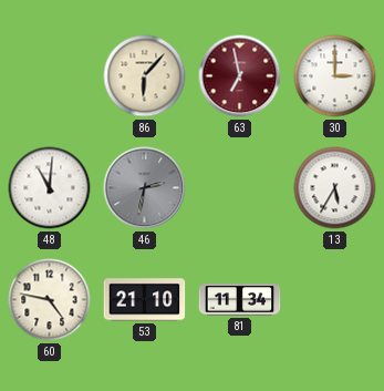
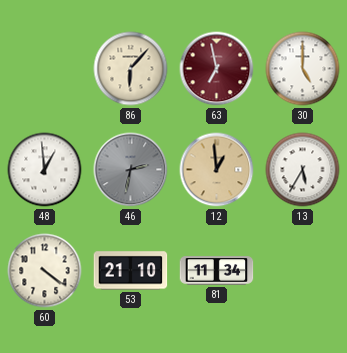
30: 3:00 -> 5:00
48: 11:01 -> 12:59
12: none -> 12:59
60: 4:47 -> 4:21
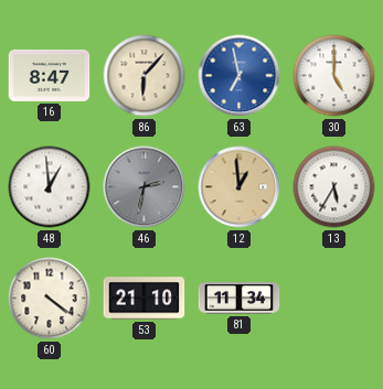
16: none -> 8:47
63 dial: burgundy -> blue
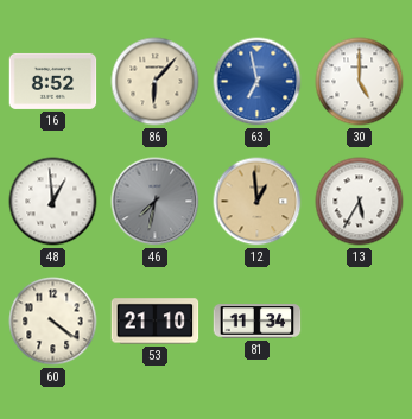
16: 8:47 -> 8:52
46: 2:32 -> 7:32
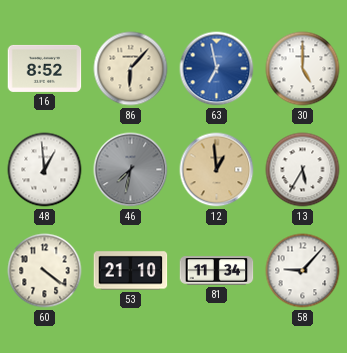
58: none -> 9:07
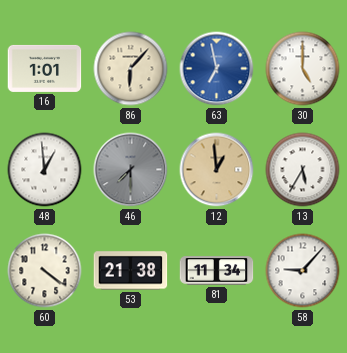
16: 8:52 -> 1:01
46: 7:32 -> 7:30
53: 21:10 -> 21:38
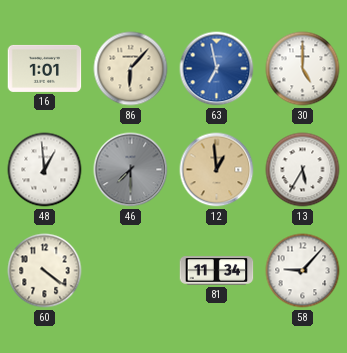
53: 21:38 -> none
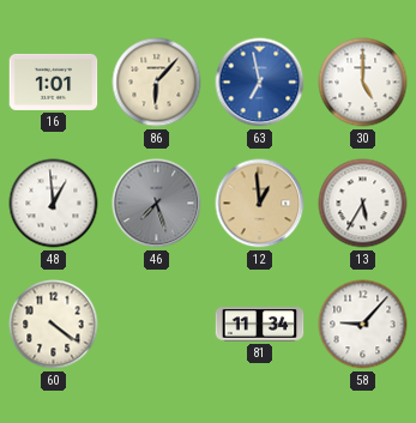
46: 7:30 -> 7:27
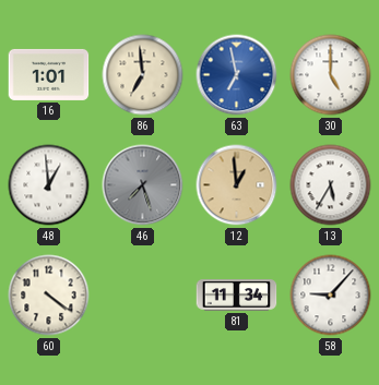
86: 6:07 -> 6:59
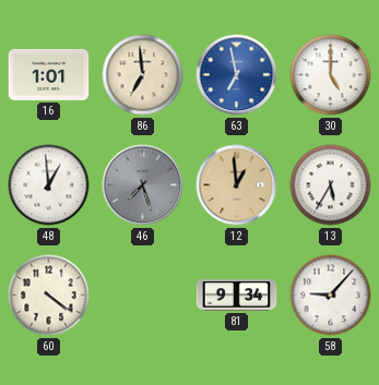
81: 11:34 -> 9:34
